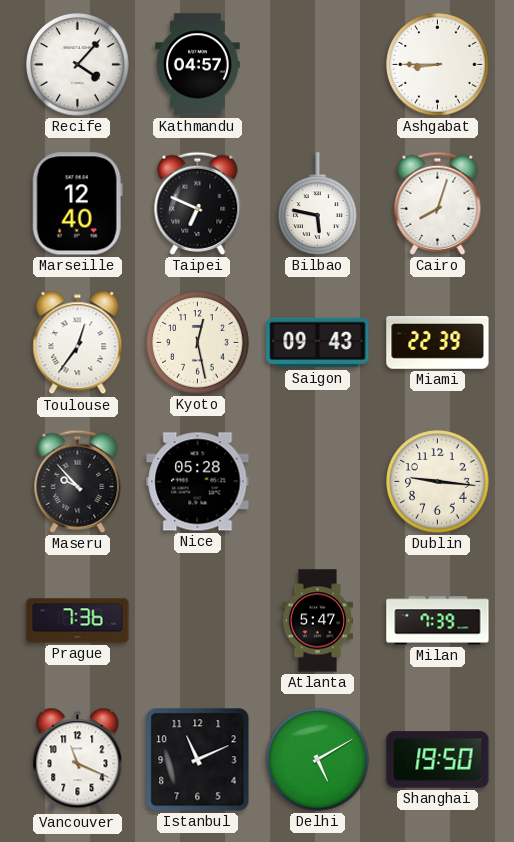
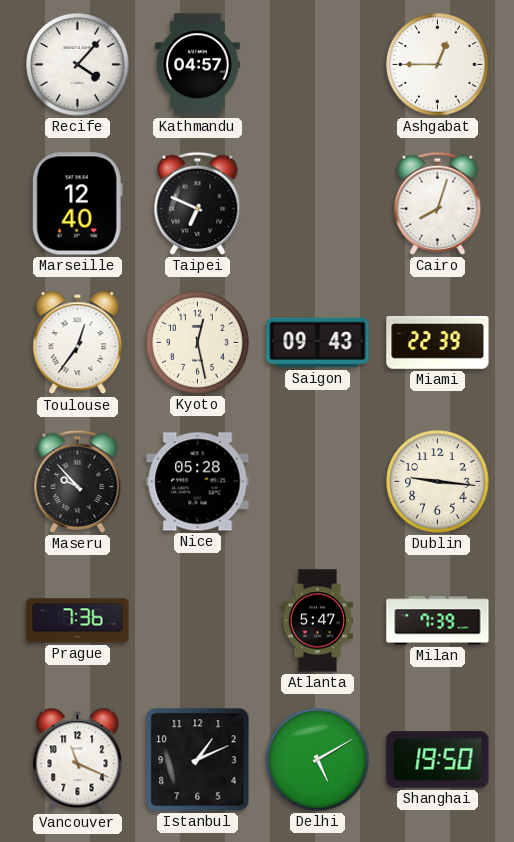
Ashgabat: 8:45 -> 12:45
Bilbao: 5:47 -> none
Istanbul: 11:11 -> 1:11
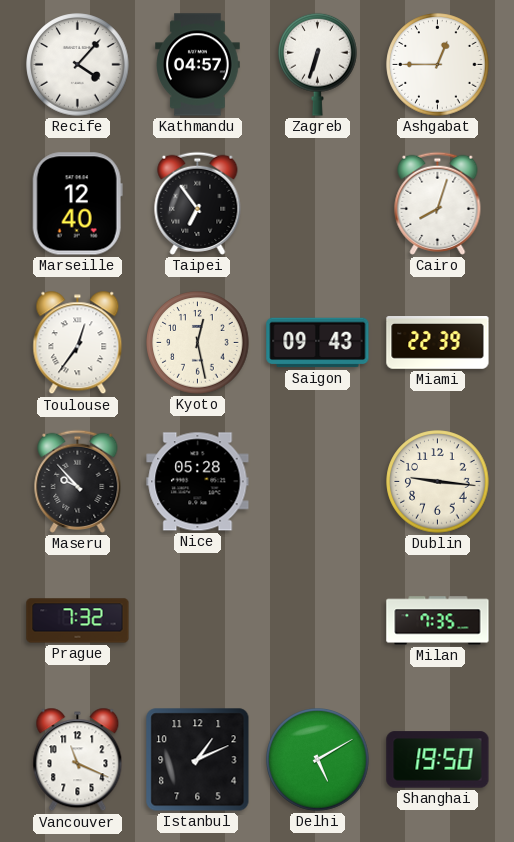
Zagreb: none -> 6:33
Taipei: 6:49 -> 6:54
Prague: 7:36 -> 7:32
Atlanta: 5:47 -> none
Milan: 7:39 -> 7:35
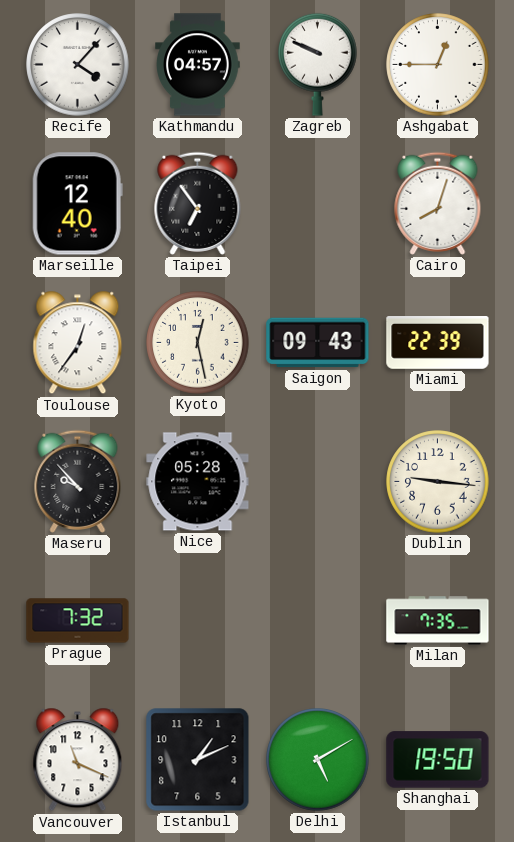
Zagreb: 6:33 -> 9:49
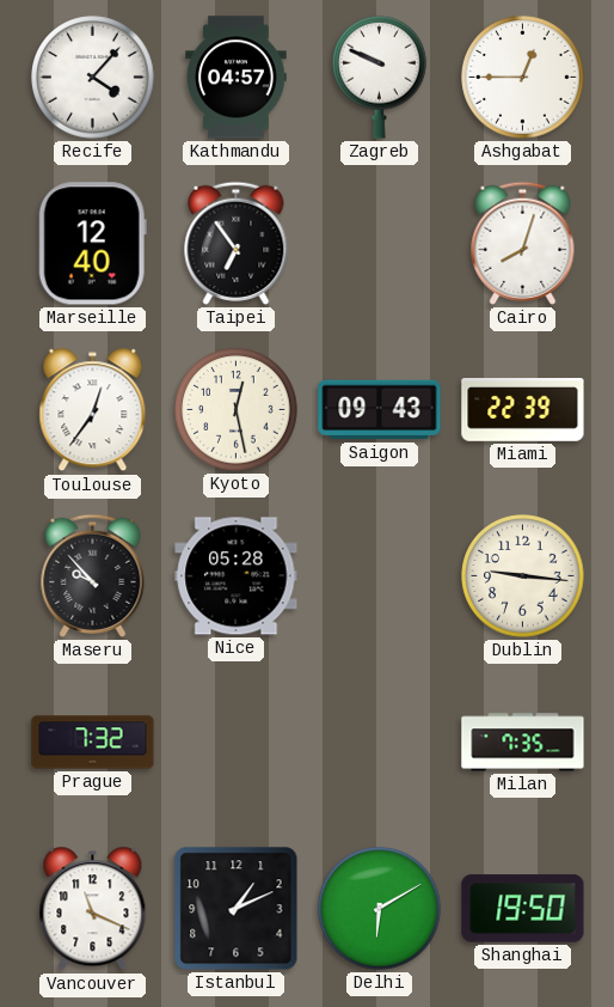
Delhi: 5:10 -> 6:10
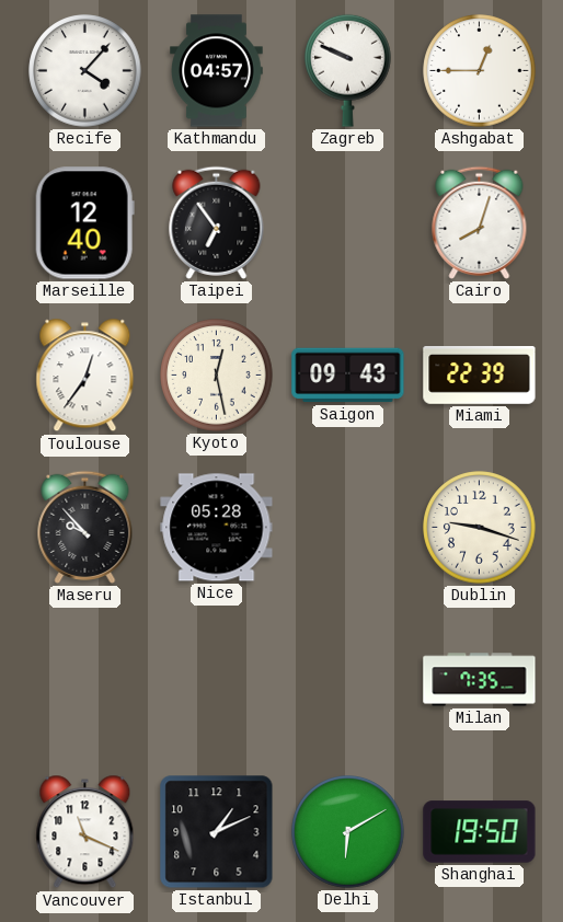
Dublin: 9:16 -> 9:18
Prague: 7:32 -> none
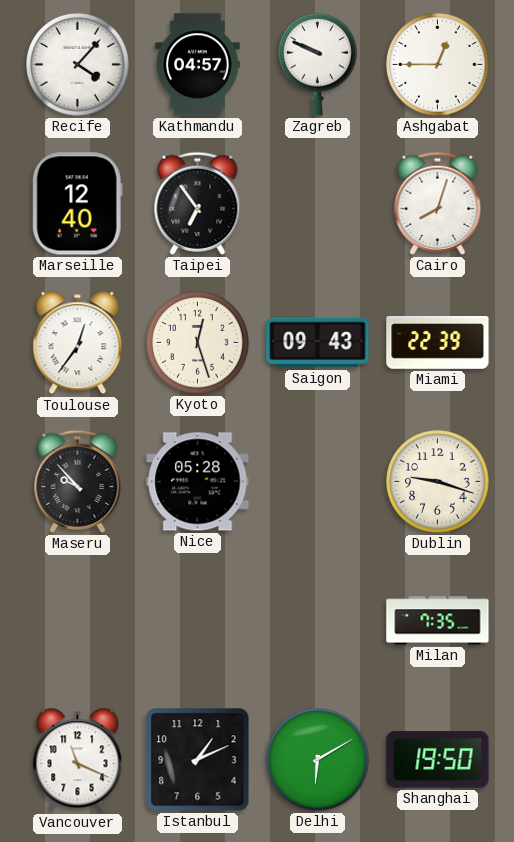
Kyoto: 12:28 -> 12:27
